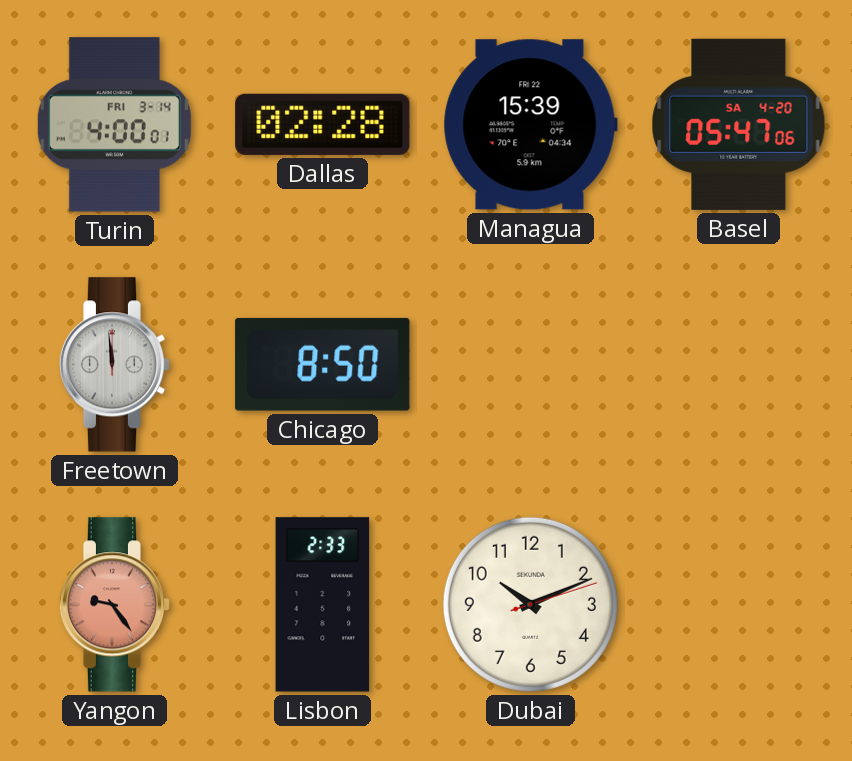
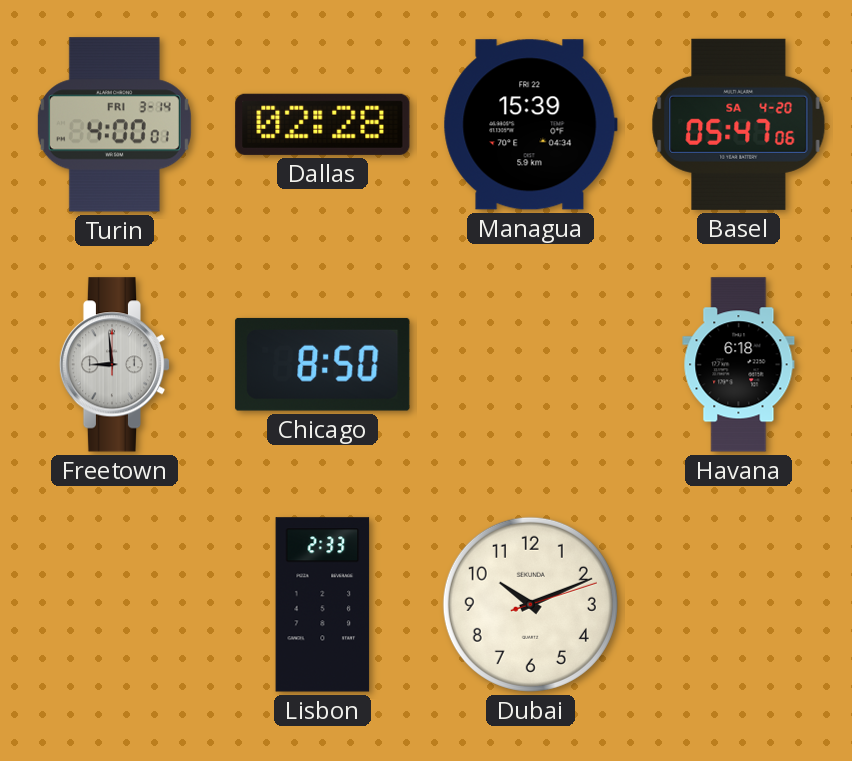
Freetown: 11:59 -> 8:59
Havana: none -> 6:18
Yangon: 9:24 -> none
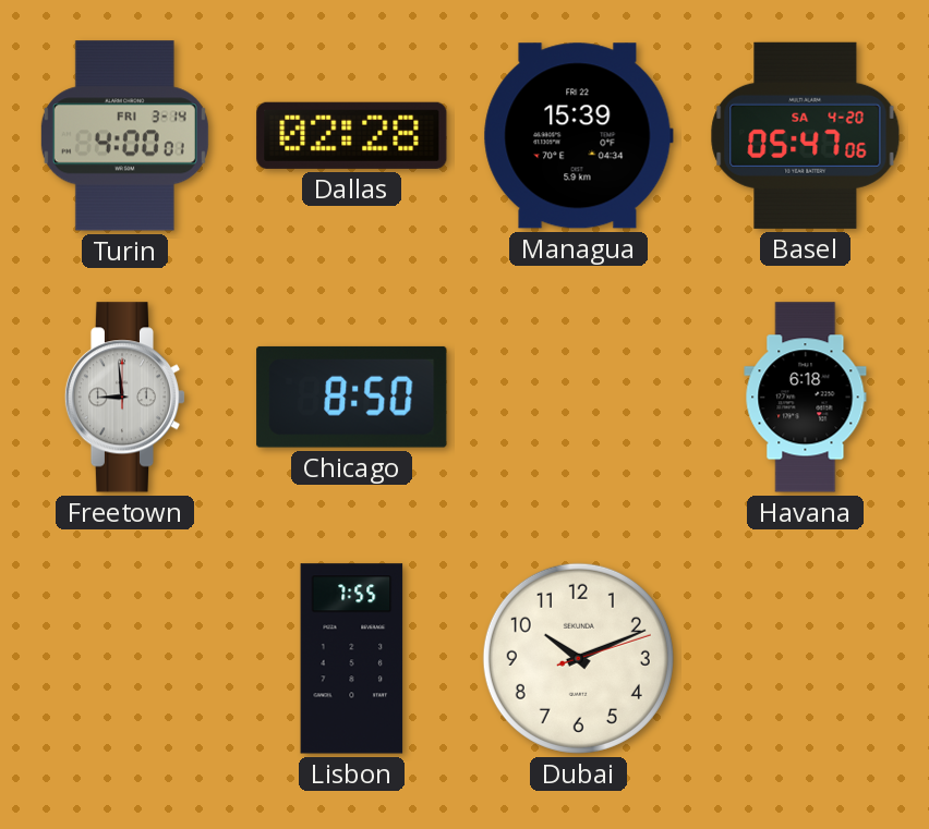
Lisbon: 2:33 -> 7:55
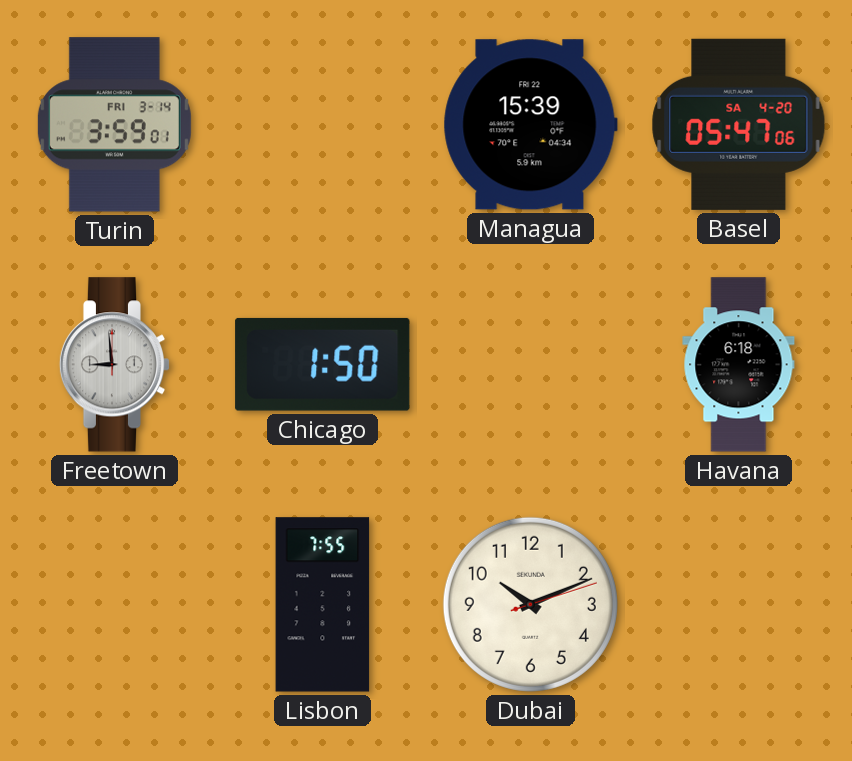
Turin: 4:00 -> 3:59
Dallas: 02:28 -> none
Chicago: 8:50 -> 1:50
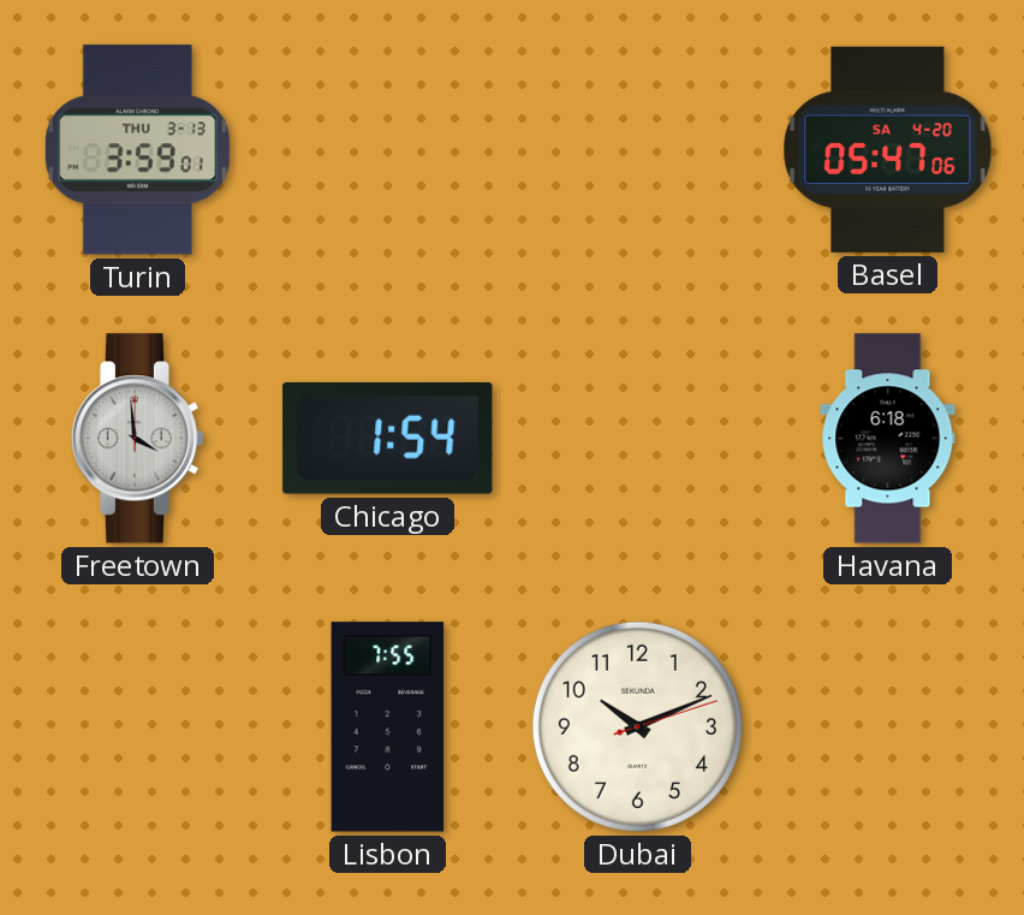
Turin date: FRI 3-14 -> THU 3-13
Managua: 15:39 -> none
Freetown: 8:59 -> 3:59
Chicago: 1:50 -> 1:54
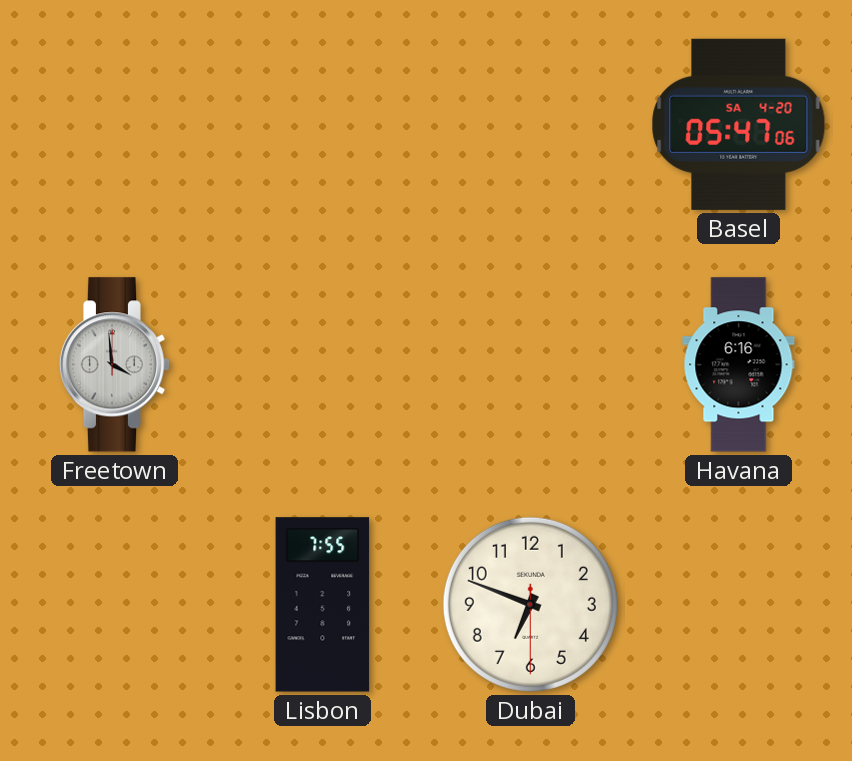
Turin: 3:59 -> none
Chicago: 1:54 -> none
Havana: 6:18 -> 6:16
Dubai: 10:11 -> 6:48
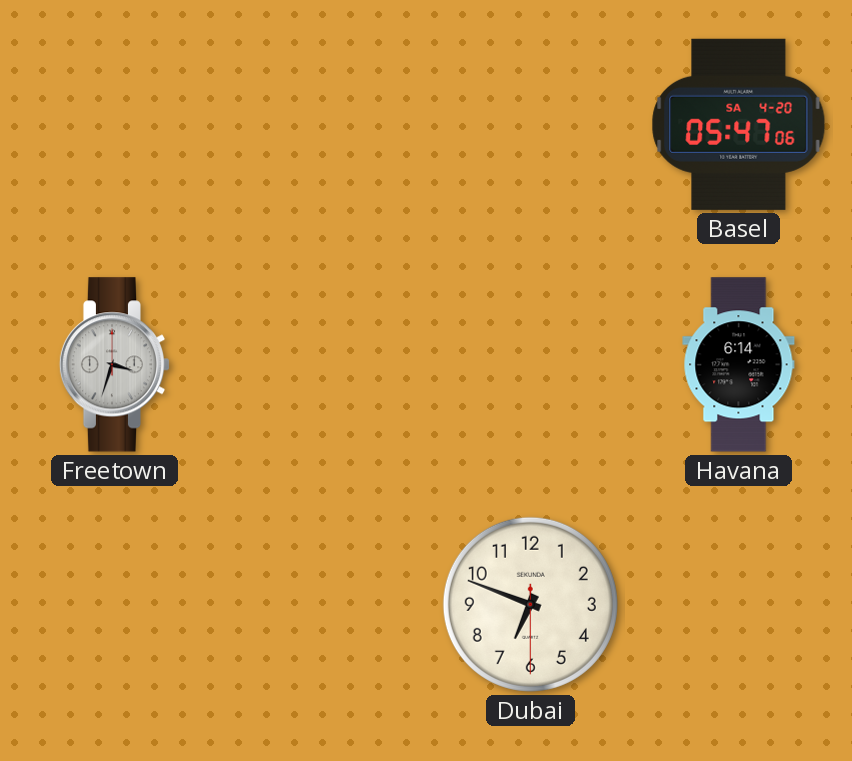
Freetown: 3:59 -> 3:33
Havana: 6:16 -> 6:14
Lisbon: 7:55 -> none
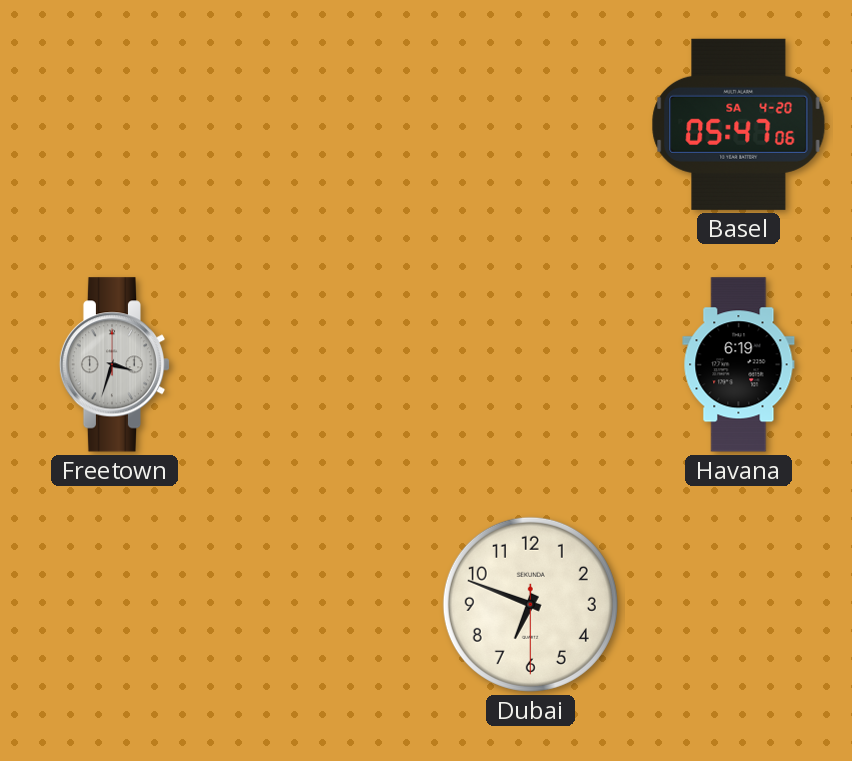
Havana: 6:14 -> 6:19
